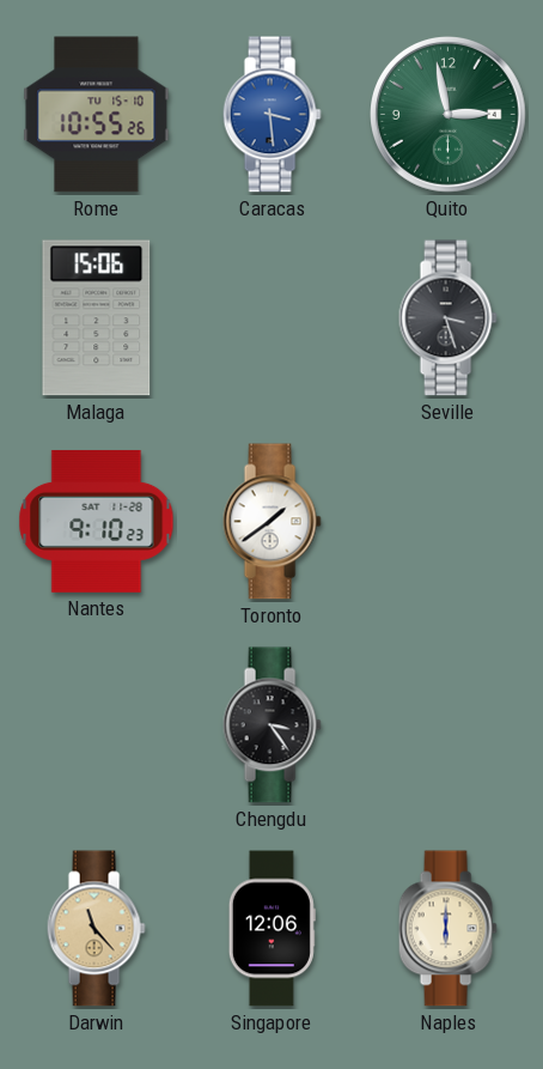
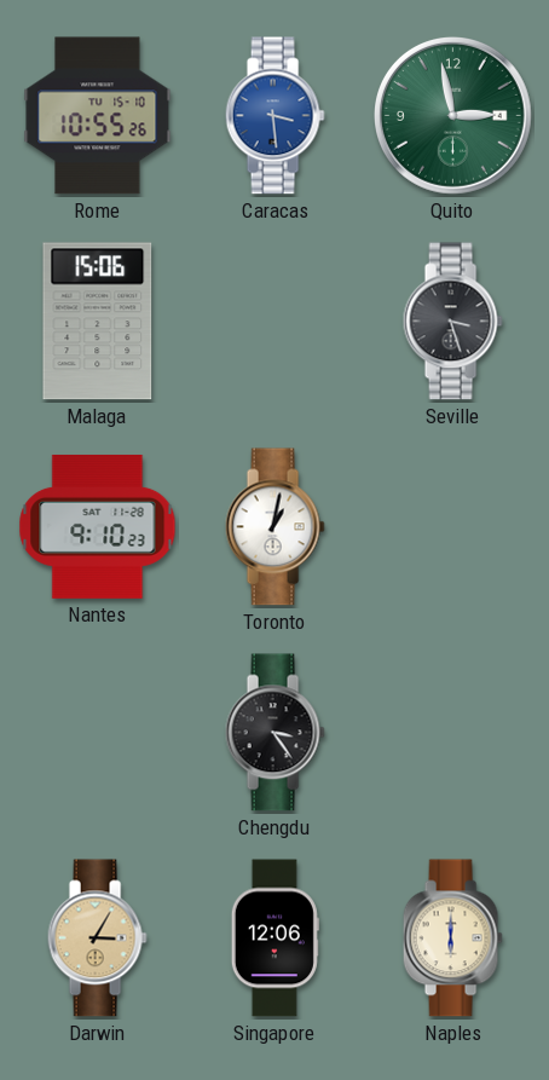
Toronto: 1:39 -> 1:02
Darwin: 11:23 -> 3:05
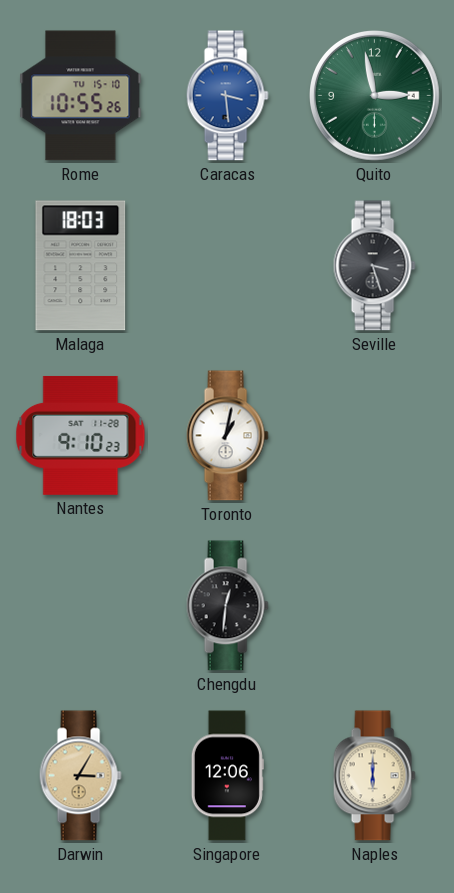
Malaga: 15:06 -> 18:03
Chengdu: 3:24 -> 12:31
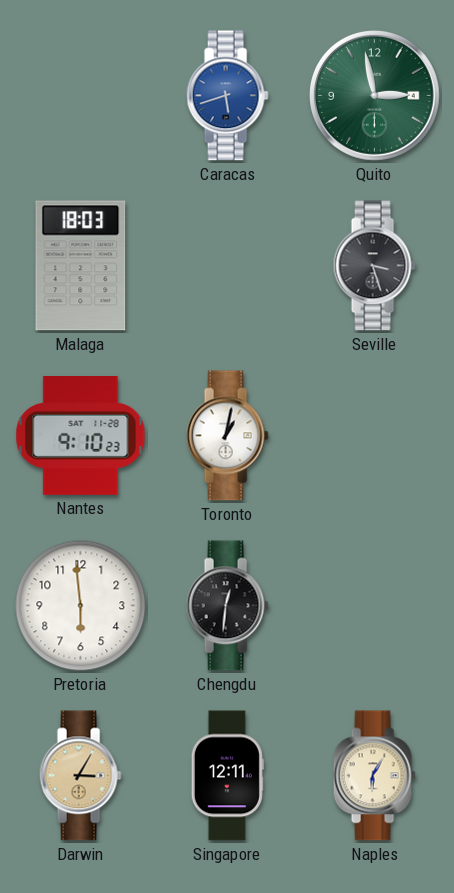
Rome: 10:55 -> none
Caracas: 3:29 -> 5:42
Pretoria: none -> 5:59
Singapore: 12:06 -> 12:11
Naples: 6:00 -> 6:05
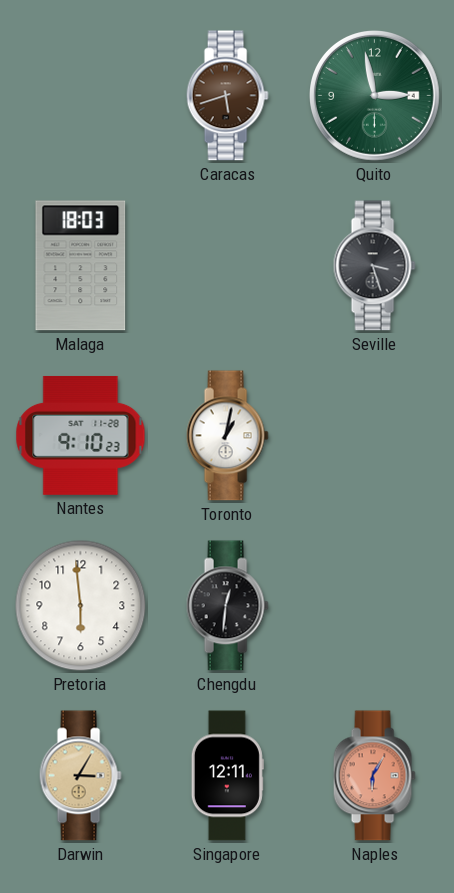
Caracas dial: blue -> brown
Naples dial: cream -> salmon
